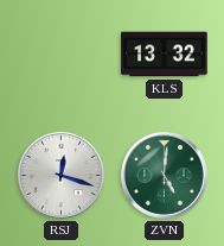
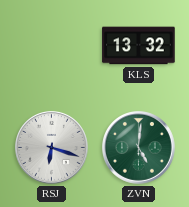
RSJ: 12:18 -> 6:18
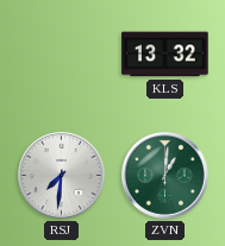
RSJ: 6:18 -> 7:31
ZVN: 5:01 -> 1:01
